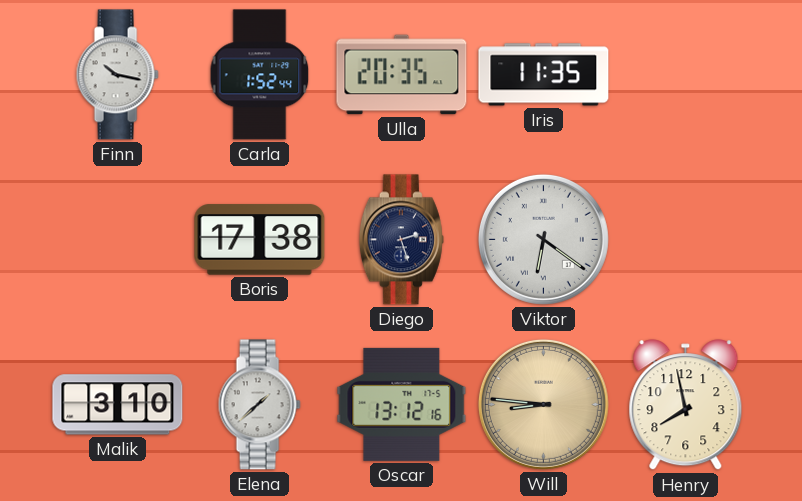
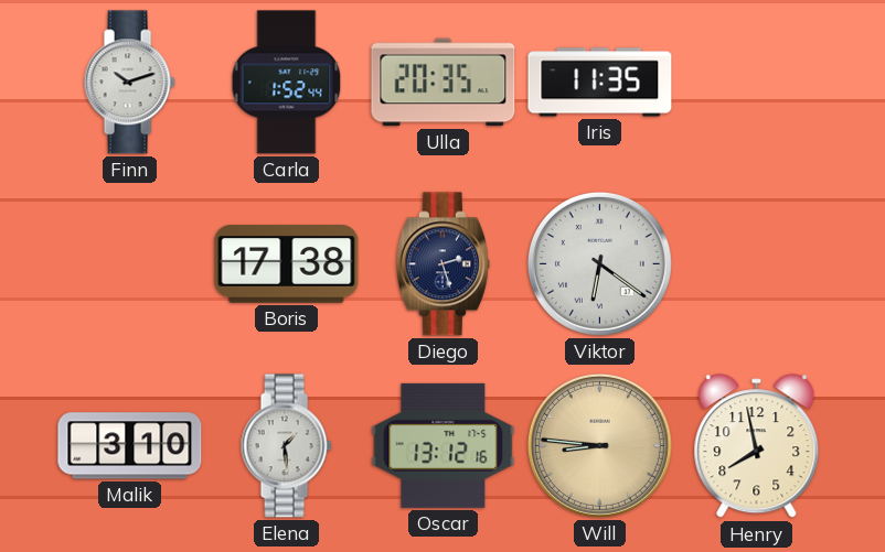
Finn: 10:17 -> 10:12
Elena: 1:38 -> 1:29
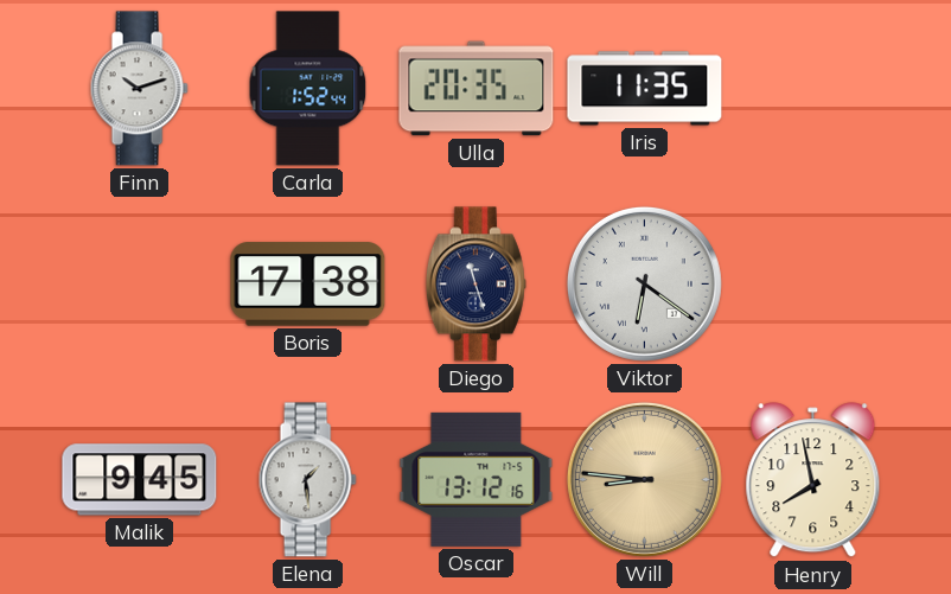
Diego: 2:27 -> 11:27
Malik: 3:10 -> 9:45
